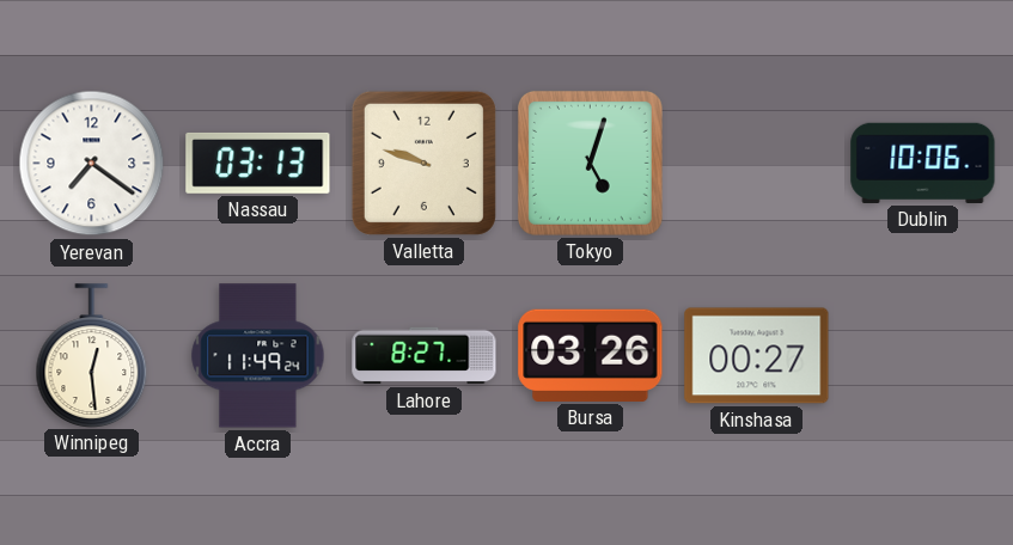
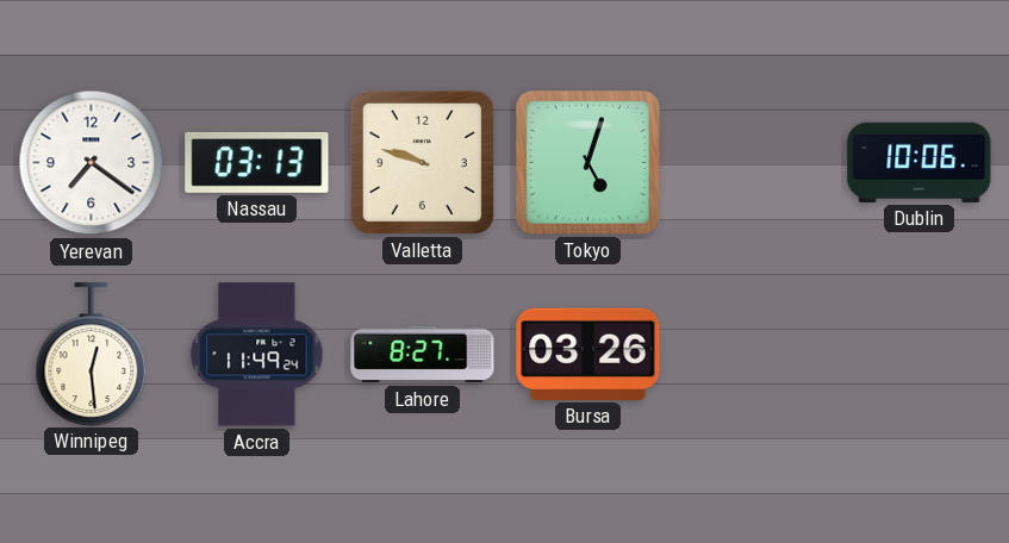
Kinshasa: 00:27 -> none
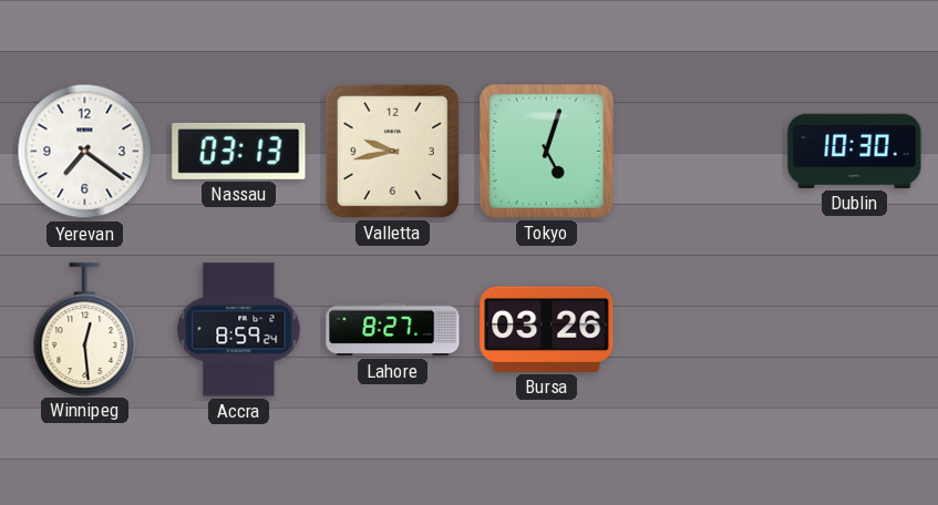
Valletta: 9:48 -> 9:43
Dublin: 10:06 -> 10:30
Accra: 11:49 -> 8:59
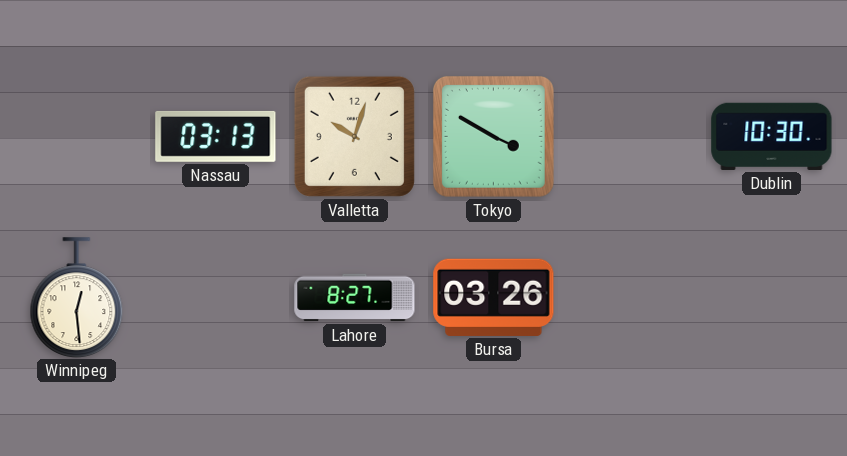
Yerevan: 7:21 -> none
Valletta: 9:43 -> 10:03
Tokyo: 5:03 -> 3:50
Accra: 8:59 -> none
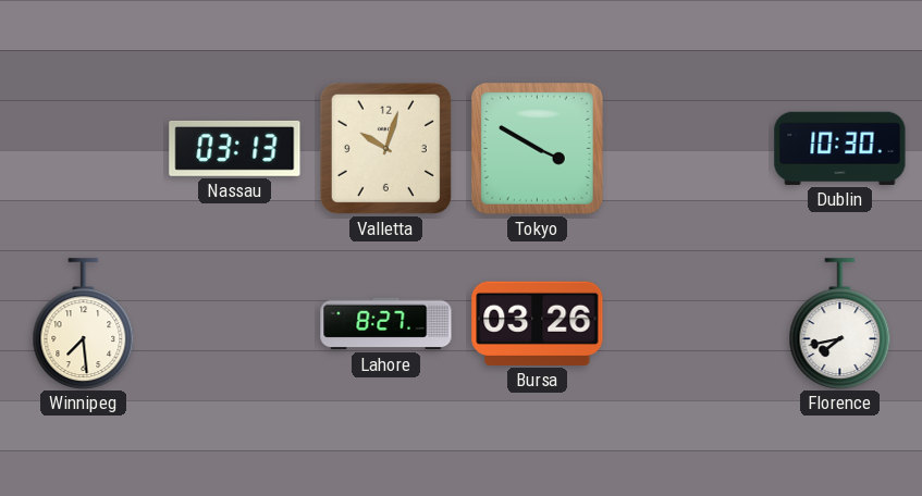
Winnipeg: 12:29 -> 7:29
Florence: none -> 7:43
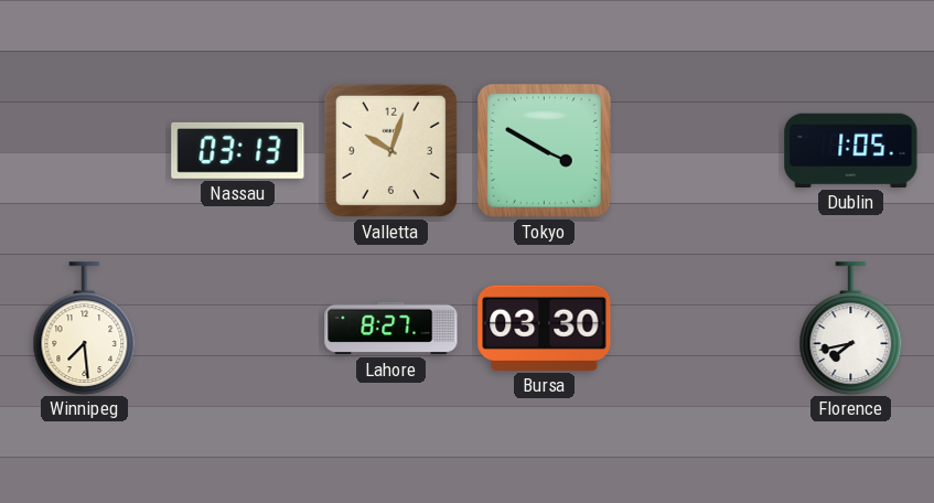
Dublin: 10:30 -> 1:05
Bursa: 03:26 -> 03:30
